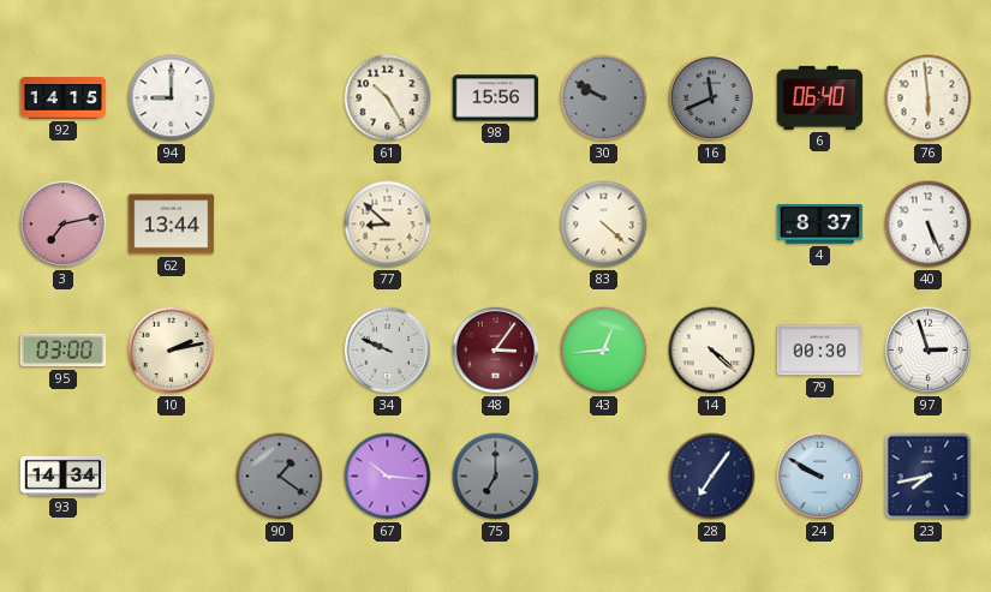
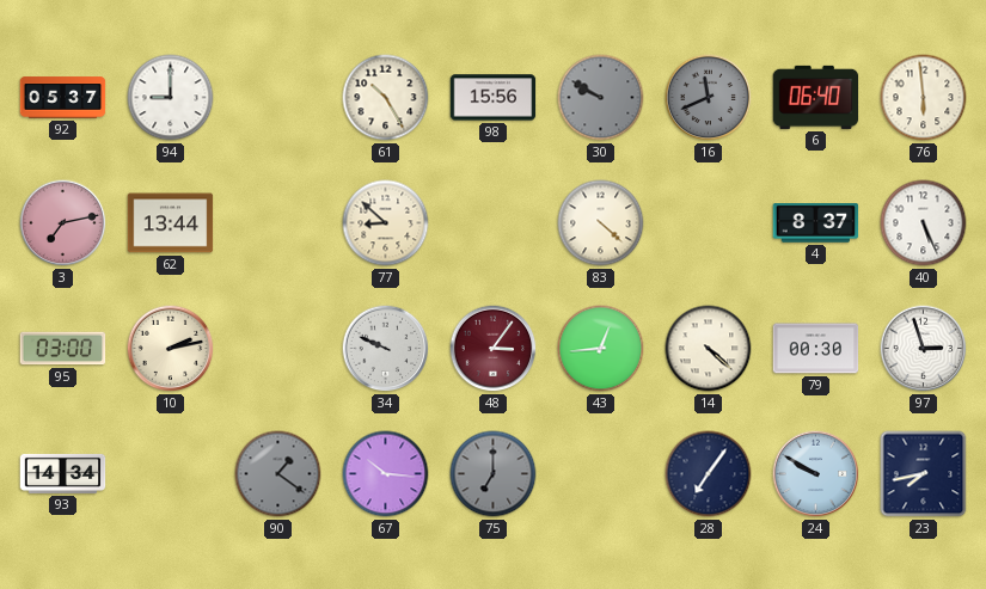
92: 14:15 -> 05:37
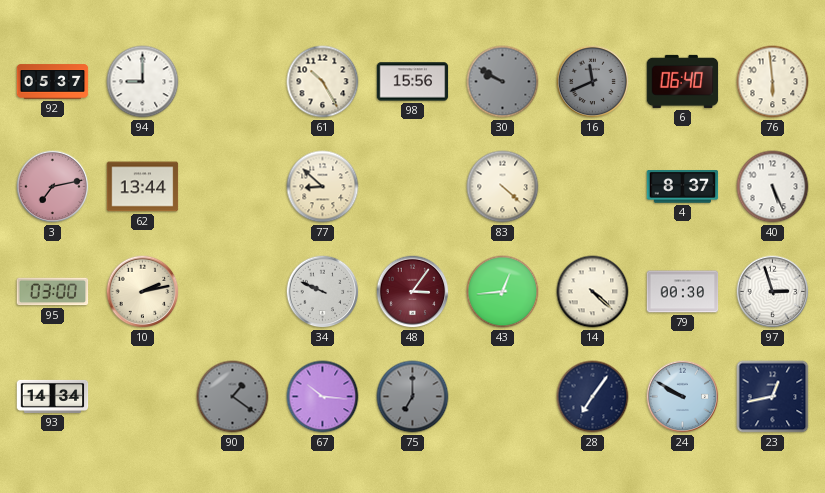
23: 7:43 -> 12:43
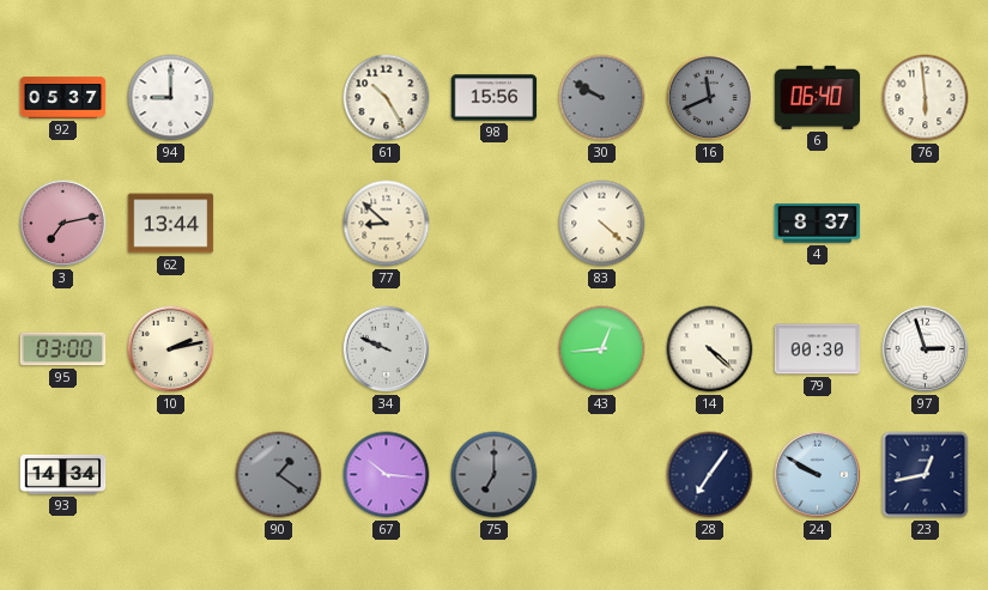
40: 5:26 -> none
48: 3:06 -> none
